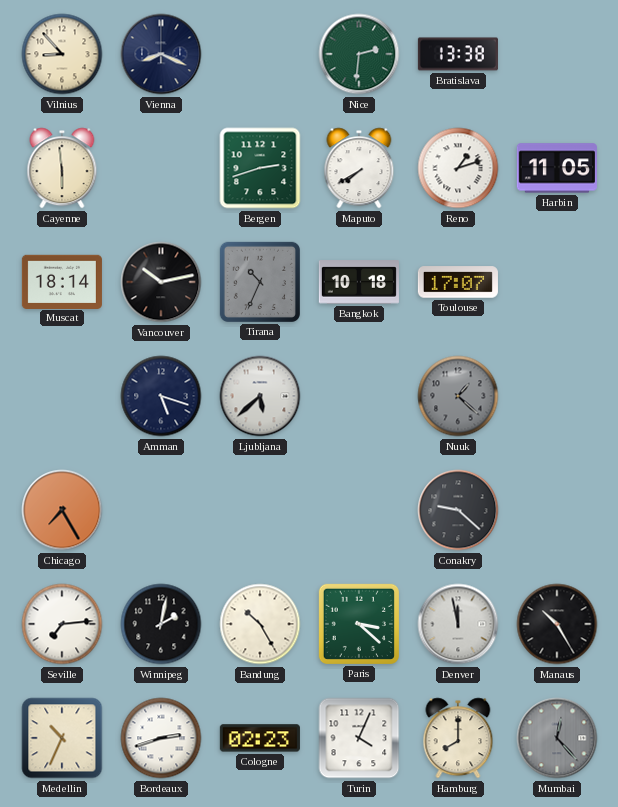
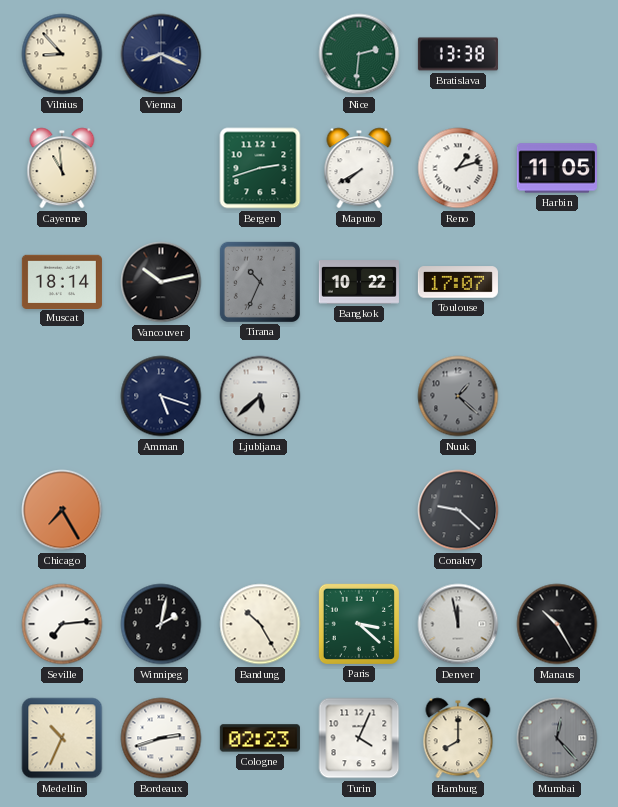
Cayenne: 5:59 -> 10:59
Bangkok: 10:18 -> 10:22
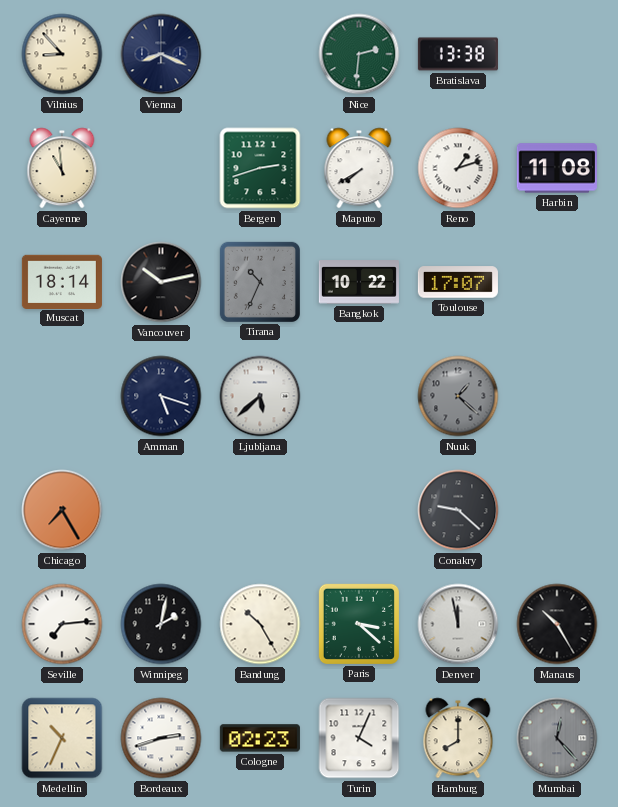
Harbin: 11:05 -> 11:08
